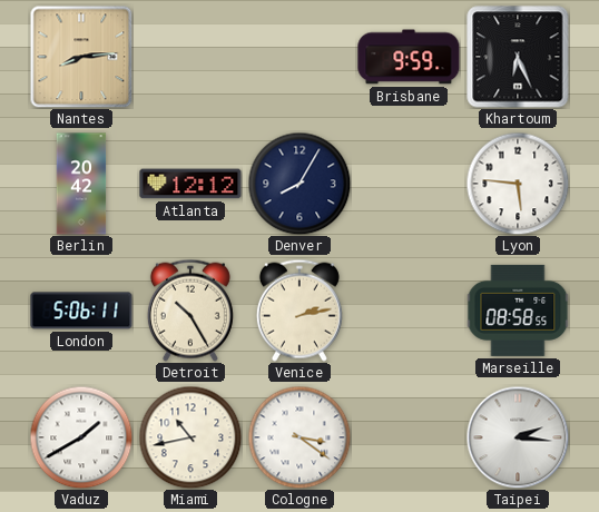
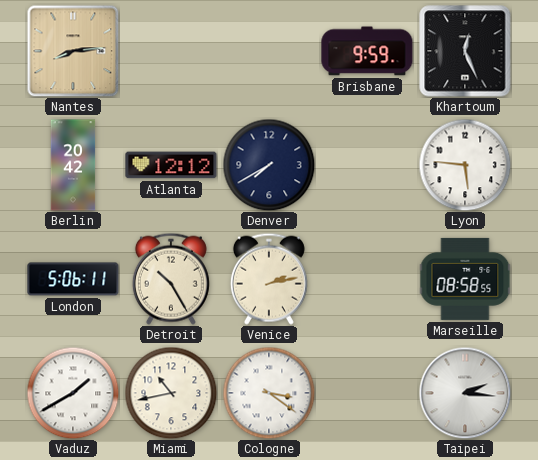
Khartoum: 6:26 -> 12:26
Denver: 8:05 -> 7:40
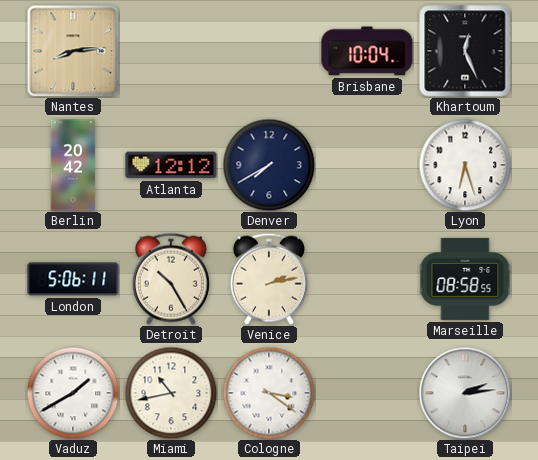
Brisbane: 9:59 -> 10:04
Lyon: 5:46 -> 6:27
Taipei: 2:16 -> 2:14
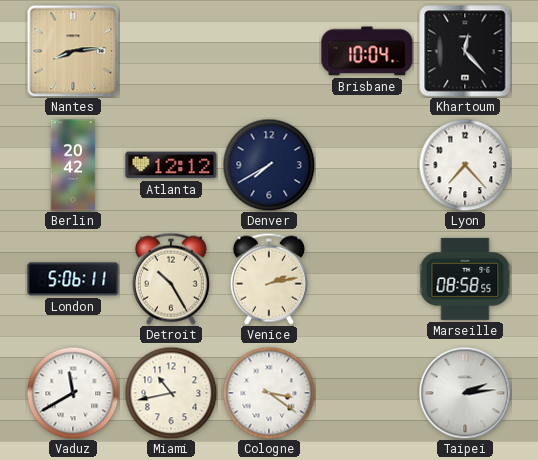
Khartoum: 12:26 -> 12:23
Lyon: 6:27 -> 7:23
Vaduz: 1:40 -> 11:40
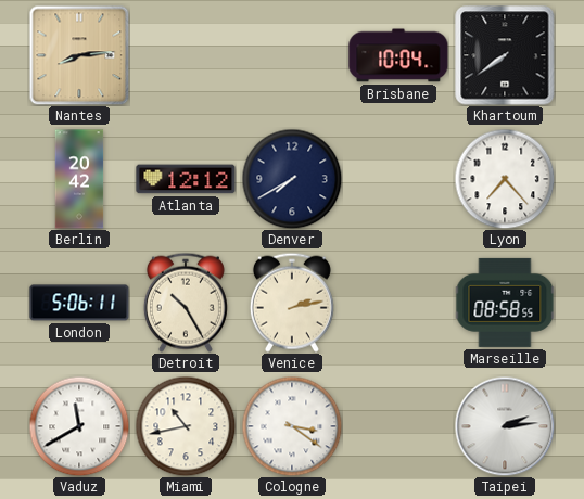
Khartoum: 12:23 -> 7:39
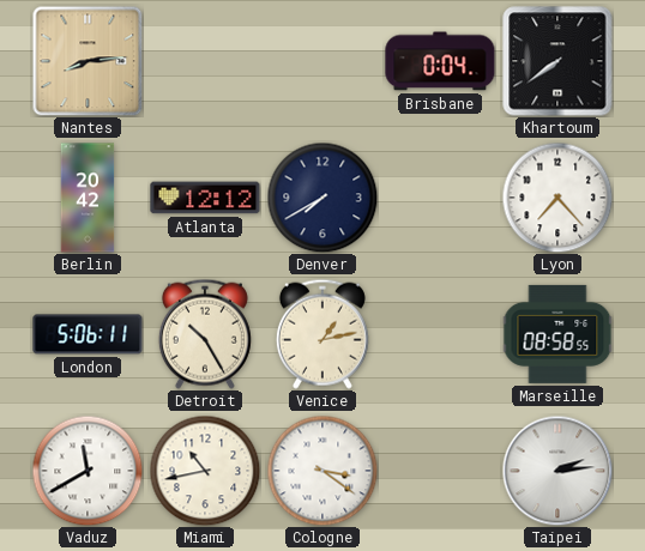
Brisbane: 10:04 -> 0:04
Venice: 2:13 -> 1:13
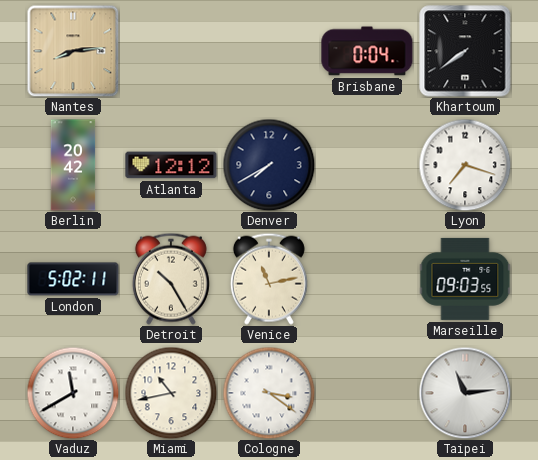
Lyon: 7:23 -> 7:18
London: 5:06 -> 5:02
Venice: 1:13 -> 11:13
Marseille: 08:58 -> 09:03
Taipei: 2:14 -> 11:14
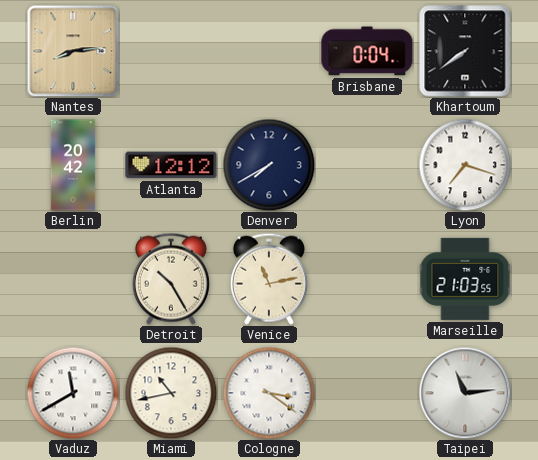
London: 5:02 -> none
Marseille: 09:03 -> 21:03
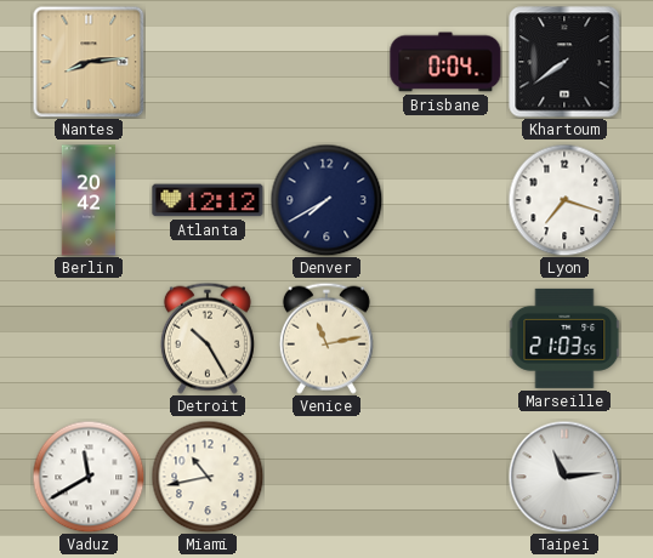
Cologne: 3:21 -> none
